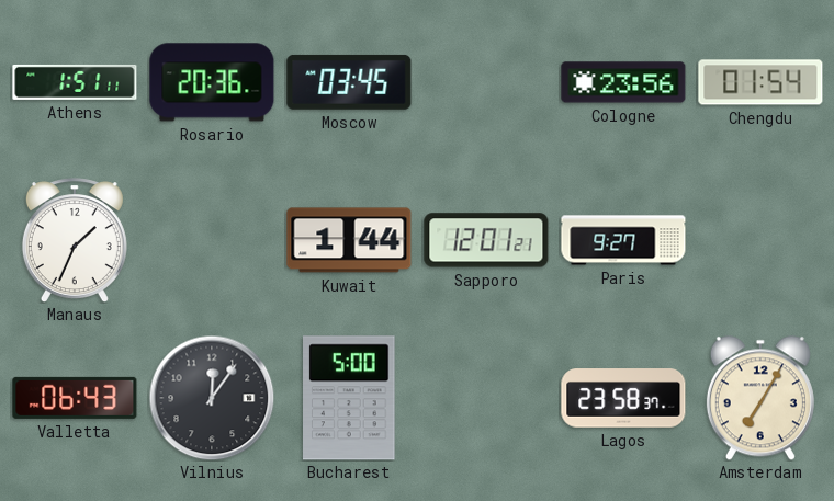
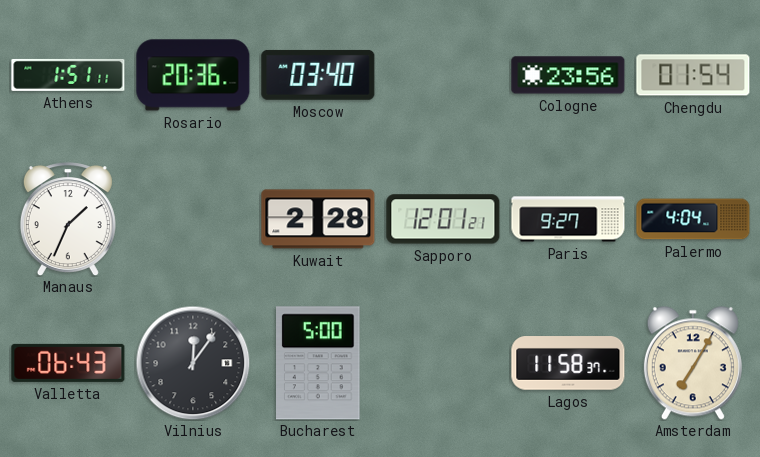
Moscow: 03:45 -> 03:40
Kuwait: 1:44 -> 2:28
Palermo: none -> 4:04
Lagos: 23:58 -> 11:58
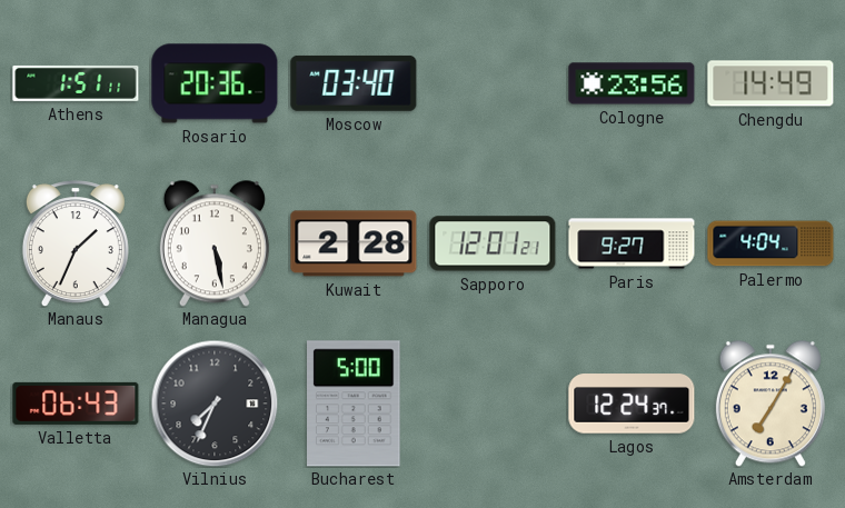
Chengdu: 01:54 -> 14:49
Managua: none -> 5:28
Vilnius: 12:06 -> 7:34
Lagos: 11:58 -> 12:24
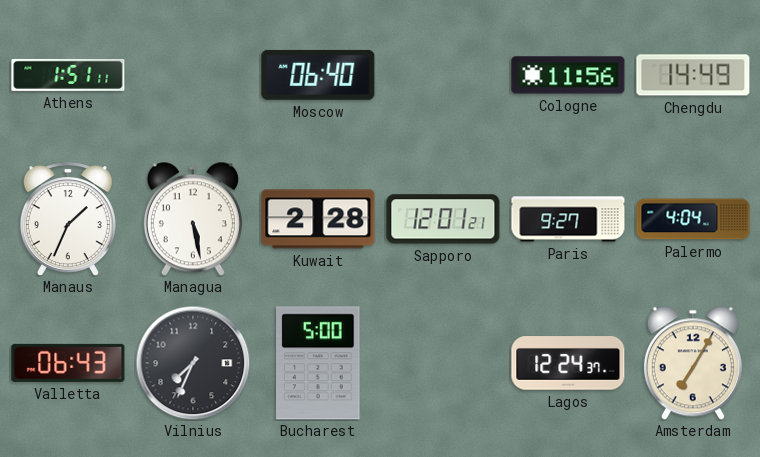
Rosario: 20:36 -> none
Moscow: 03:40 -> 06:40
Cologne: 23:56 -> 11:56
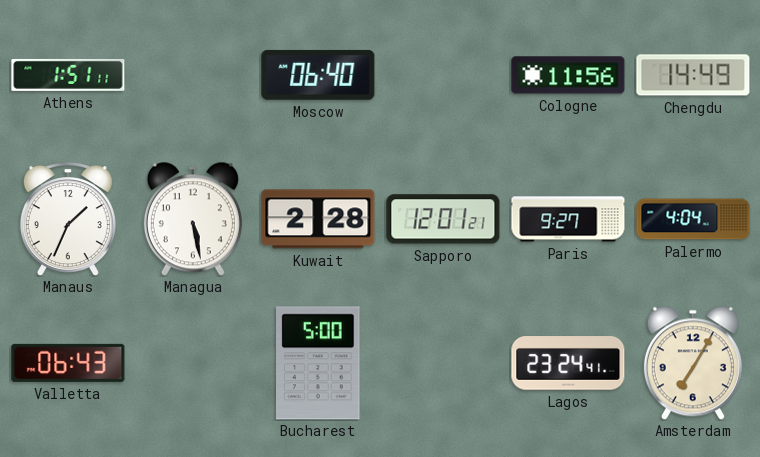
Vilnius: 7:34 -> none
Lagos: 12:24 -> 23:24
